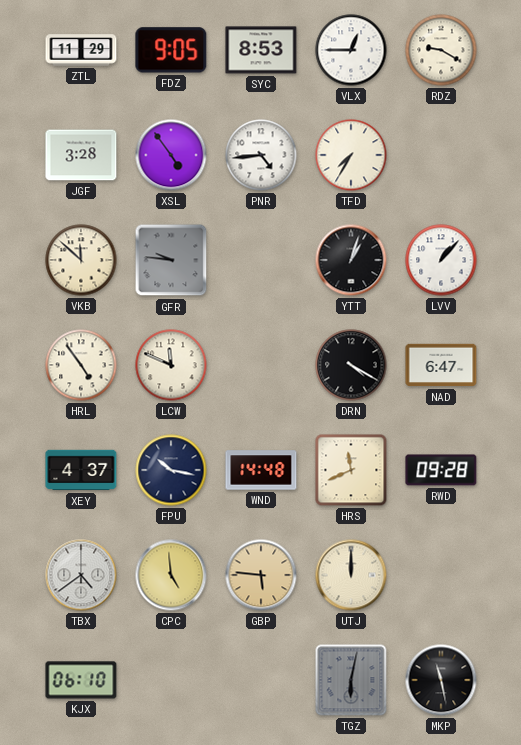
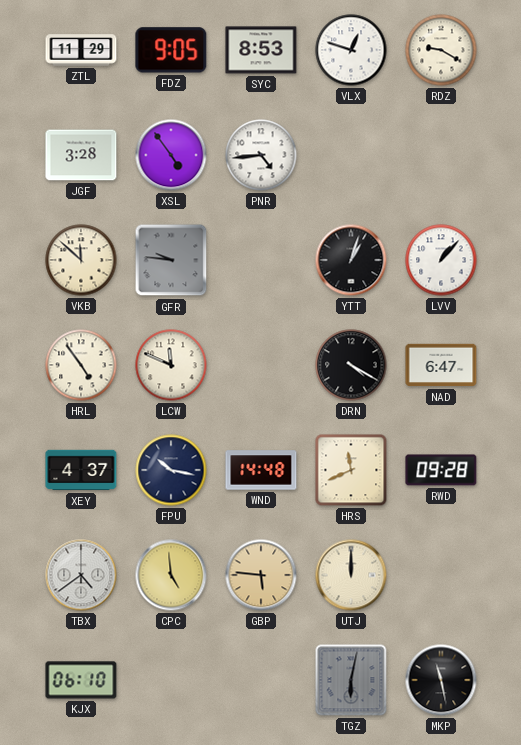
VLX: 12:45 -> 12:48
TFD: 7:35 -> none
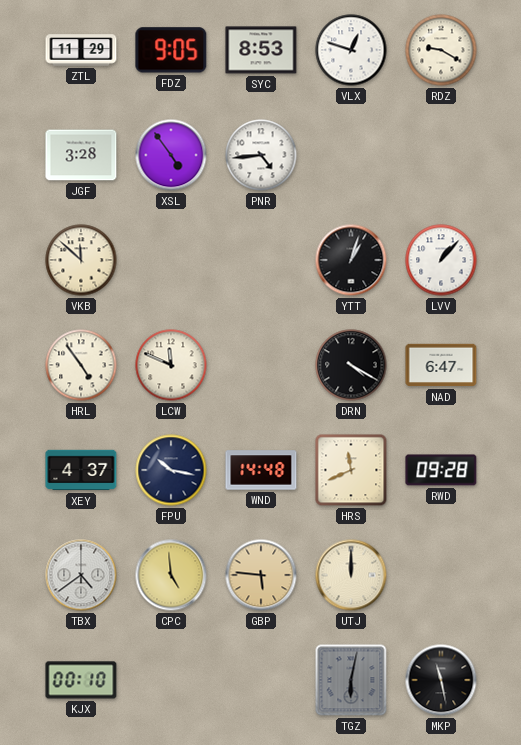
GFR: 9:46 -> none
KJX: 06:10 -> 00:10
